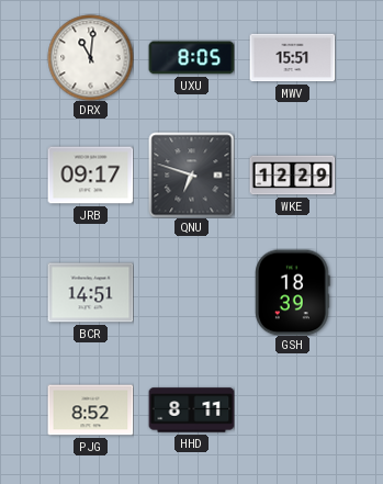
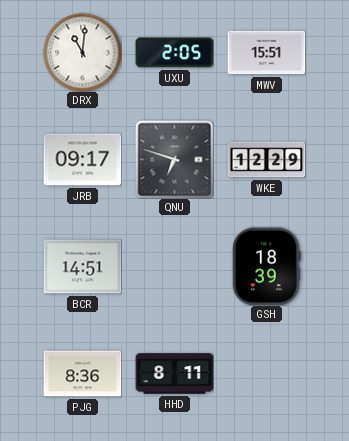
UXU: 8:05 -> 2:05
PJG: 8:52 -> 8:36
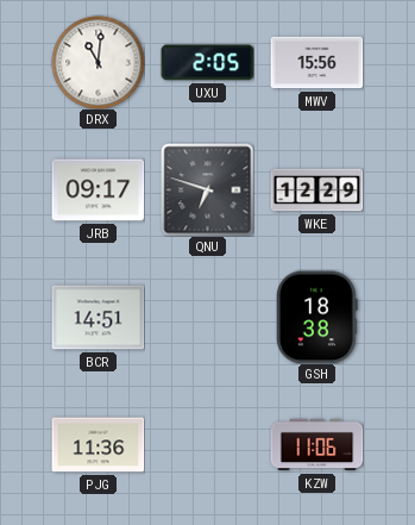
MWV: 15:51 -> 15:56
GSH: 18:39 -> 18:38
PJG: 8:36 -> 11:36
HHD: 8:11 -> none
KZW: none -> 11:06
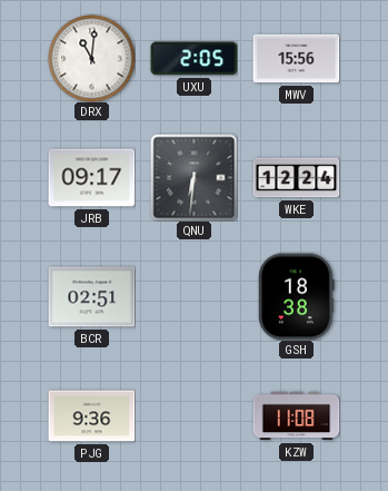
QNU: 6:48 -> 6:31
WKE: 12:29 -> 12:24
BCR: 14:51 -> 02:51
PJG: 11:36 -> 9:36
KZW: 11:06 -> 11:08
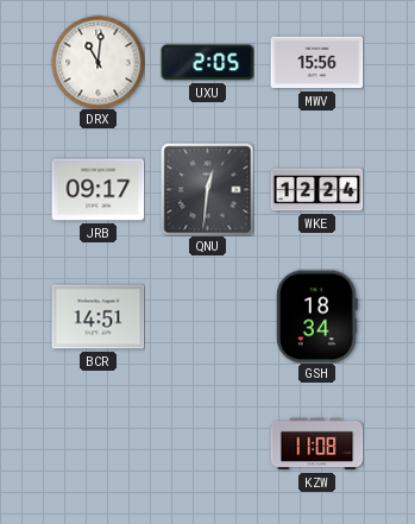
QNU: 6:31 -> 12:31
BCR: 02:51 -> 14:51
GSH: 18:38 -> 18:34
PJG: 9:36 -> none
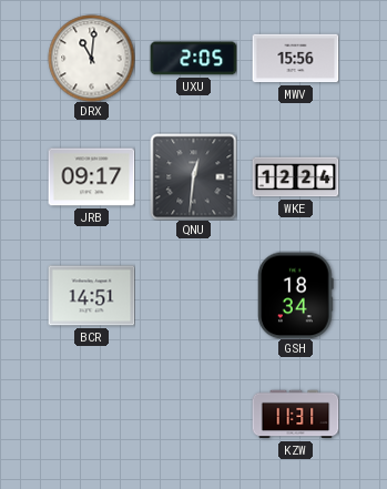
KZW: 11:08 -> 11:31
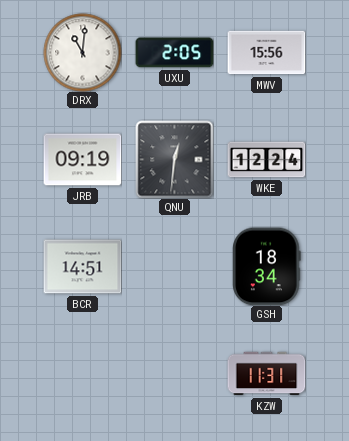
JRB: 09:17 -> 09:19
